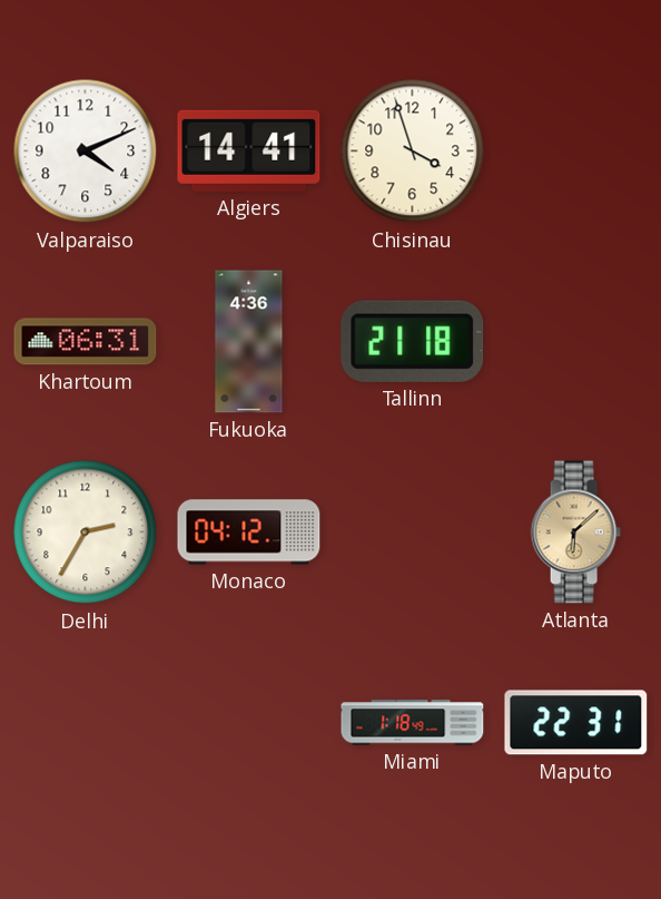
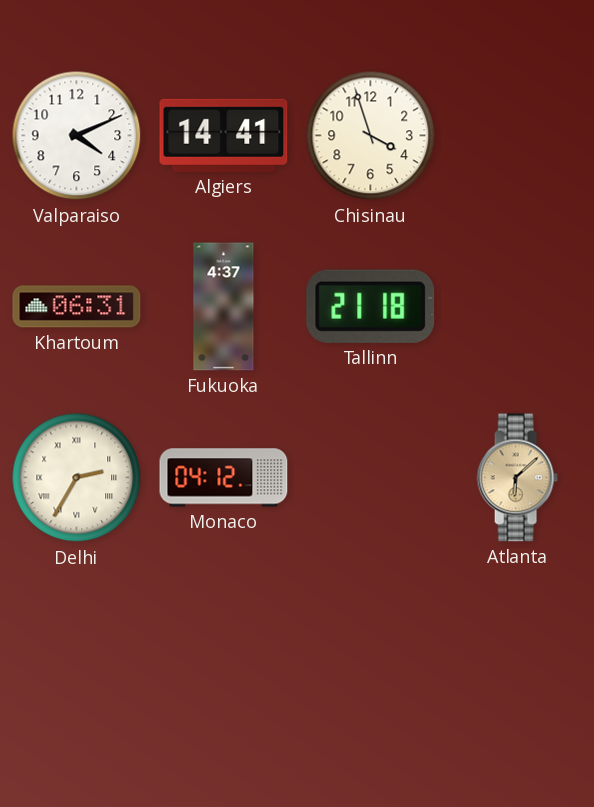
Fukuoka: 4:36 -> 4:37
Delhi numerals: Arabic -> Roman
Miami: 1:18 -> none
Maputo: 22:31 -> none
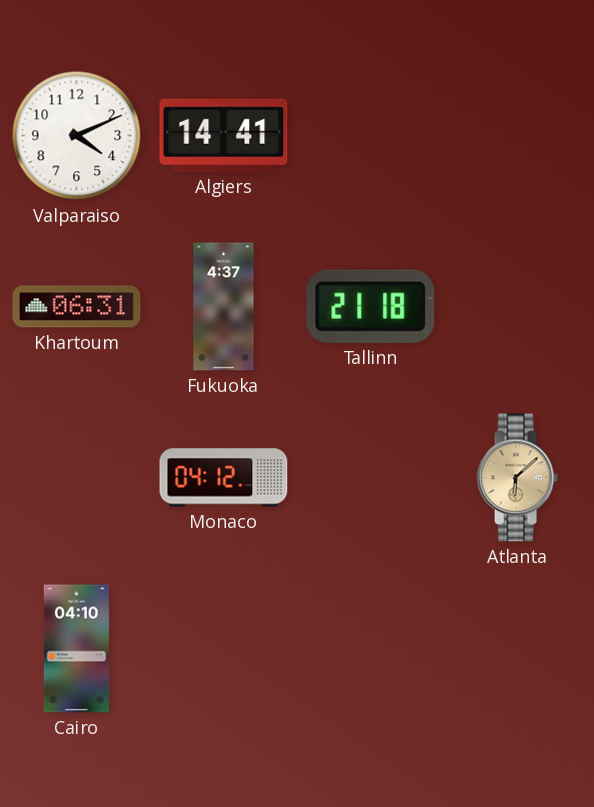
Chisinau: 3:57 -> none
Delhi: 2:35 -> none
Cairo: none -> 04:10
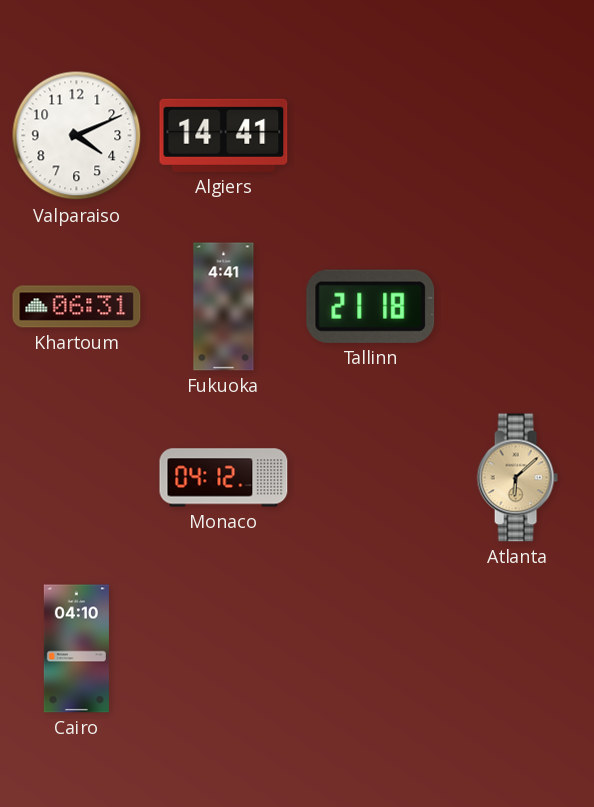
Fukuoka: 4:37 -> 4:41
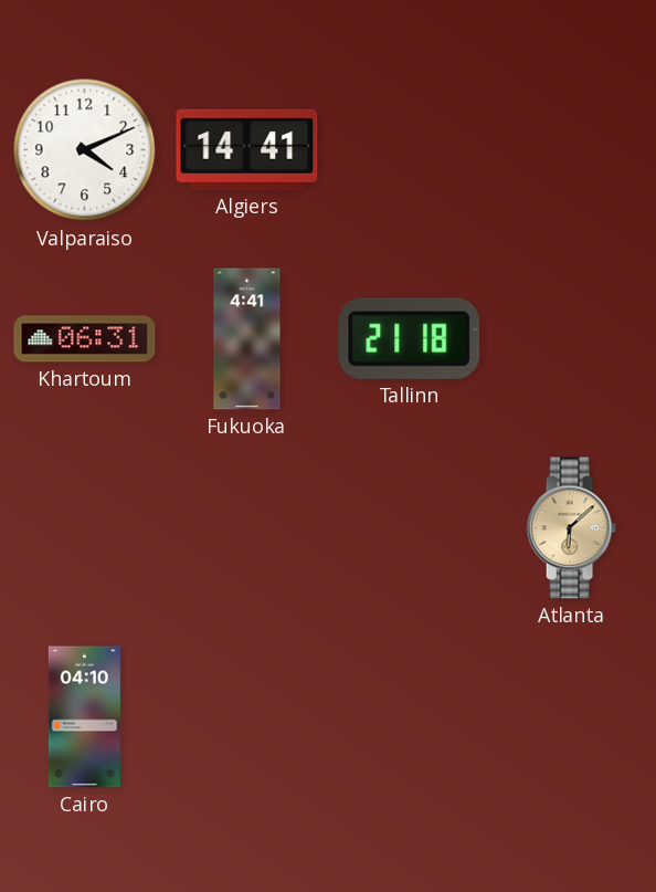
Monaco: 04:12 -> none
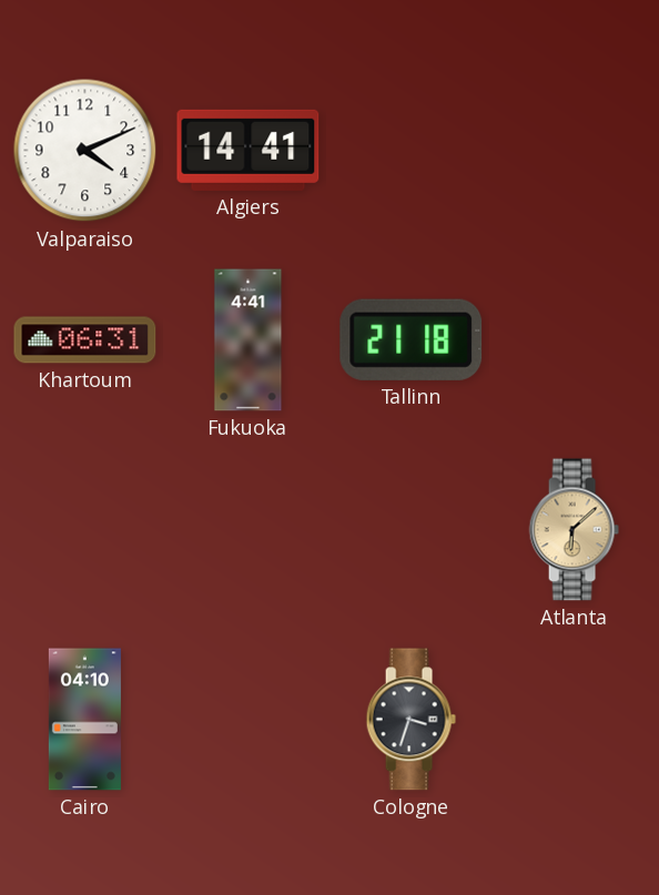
Cologne: none -> 3:33
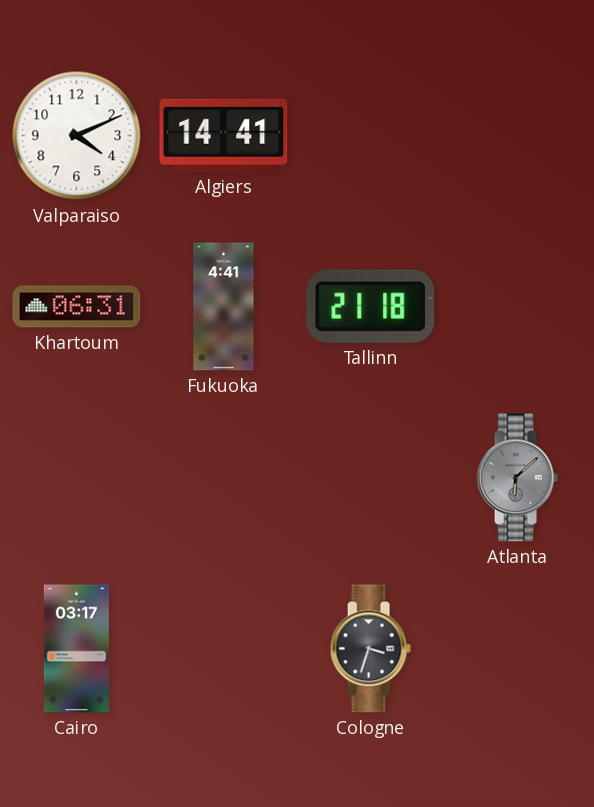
Atlanta dial: champagne -> grey
Cairo: 04:10 -> 03:17
